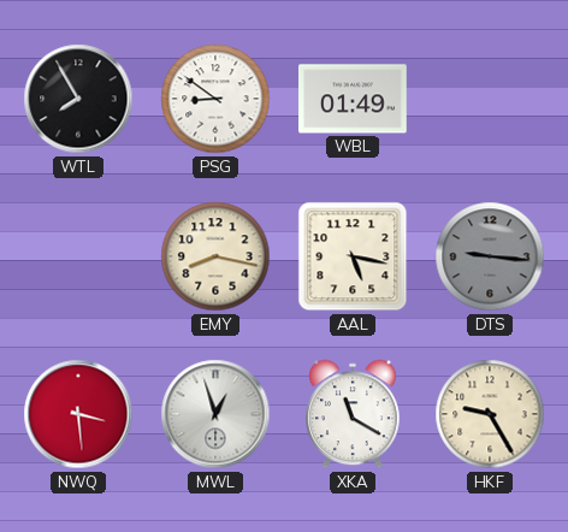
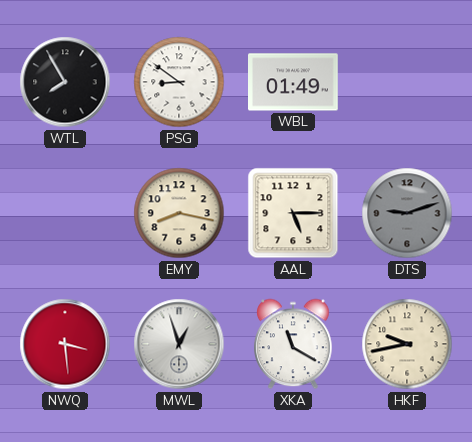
AAL: 5:17 -> 5:15
DTS: 9:16 -> 9:12
HKF: 9:25 -> 9:43
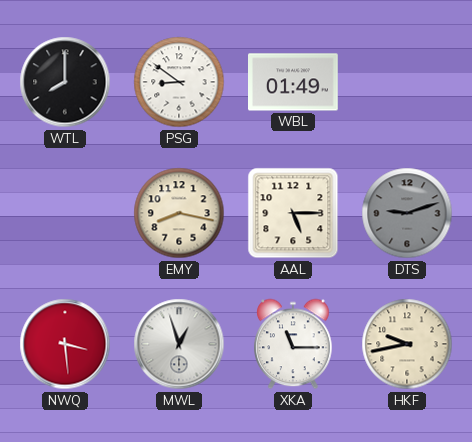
WTL: 7:55 -> 8:00
XKA: 11:20 -> 11:15
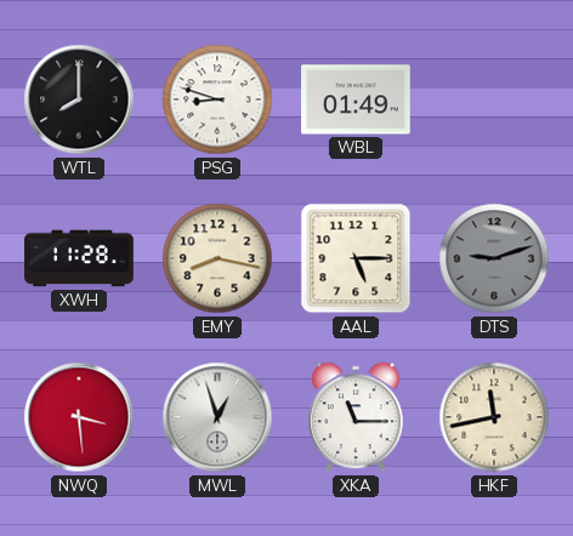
PSG: 8:51 -> 8:48
XWH: none -> 11:28
HKF: 9:43 -> 11:43
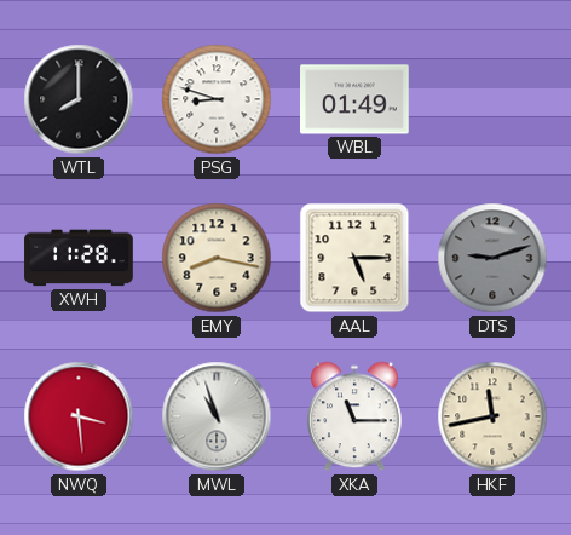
MWL: 12:57 -> 10:57
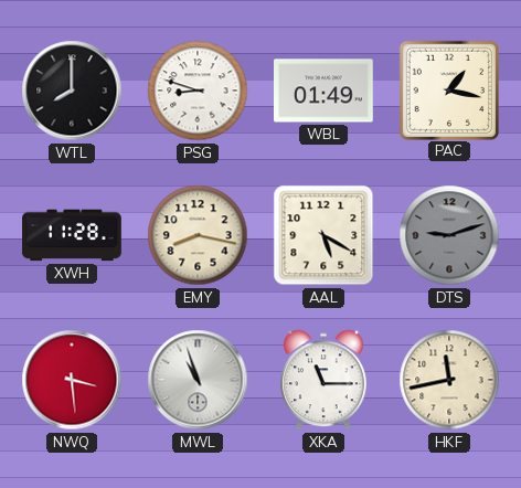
PAC: none -> 1:17
AAL: 5:15 -> 5:20
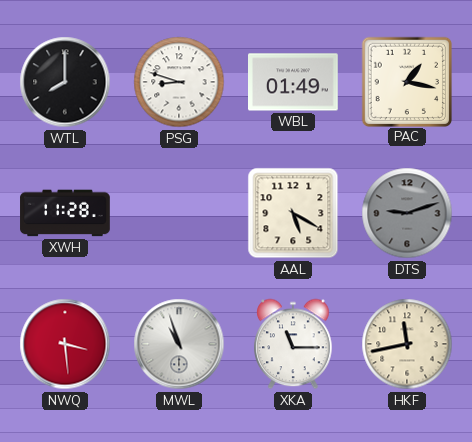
EMY: 8:17 -> none
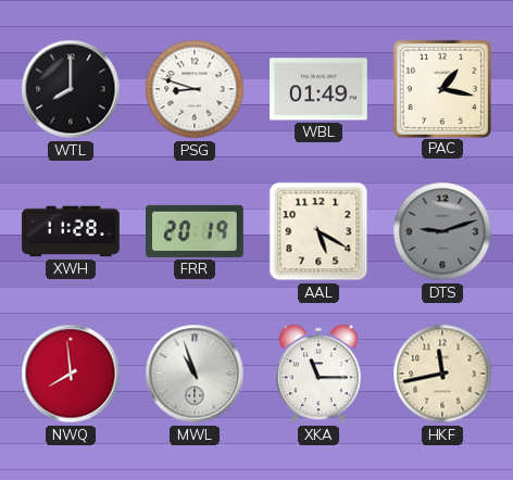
FRR: none -> 20:19
NWQ: 3:29 -> 7:59
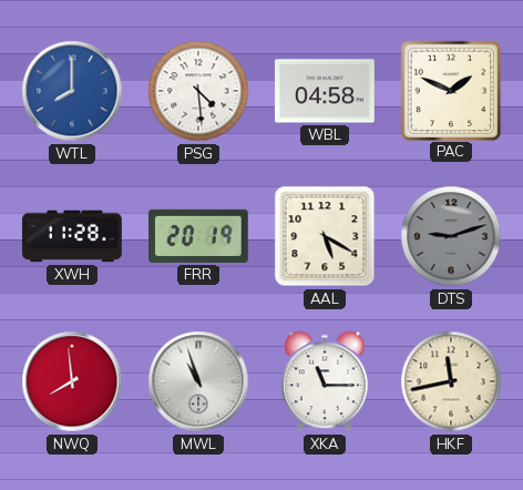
WTL dial: black -> blue
PSG: 8:48 -> 4:29
WBL: 01:49 -> 04:58
PAC: 1:17 -> 1:49
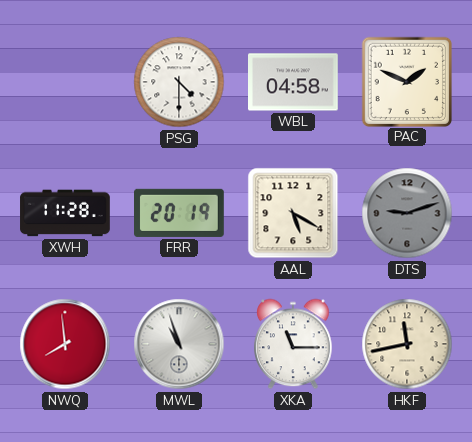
WTL: 8:00 -> none
PSG: 4:29 -> 4:30
